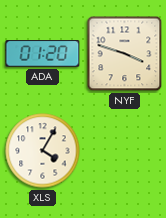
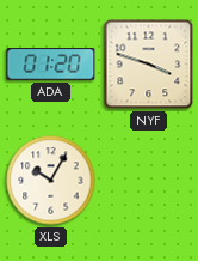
XLS: 4:05 -> 10:05
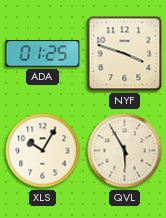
ADA: 01:20 -> 01:25
QVL: none -> 5:55
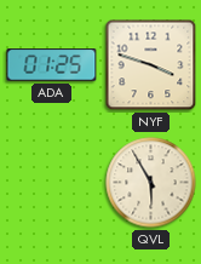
XLS: 10:05 -> none
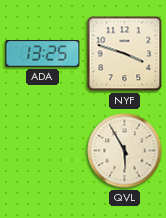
ADA: 01:25 -> 13:25
